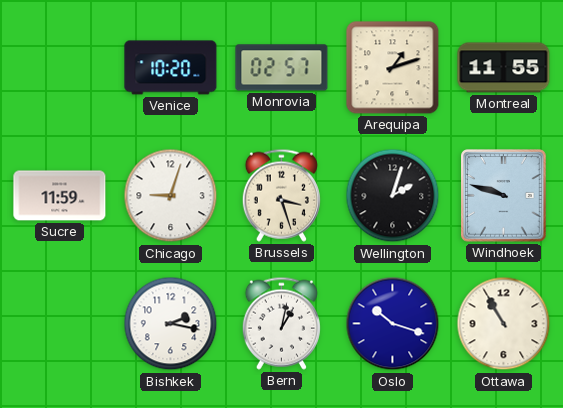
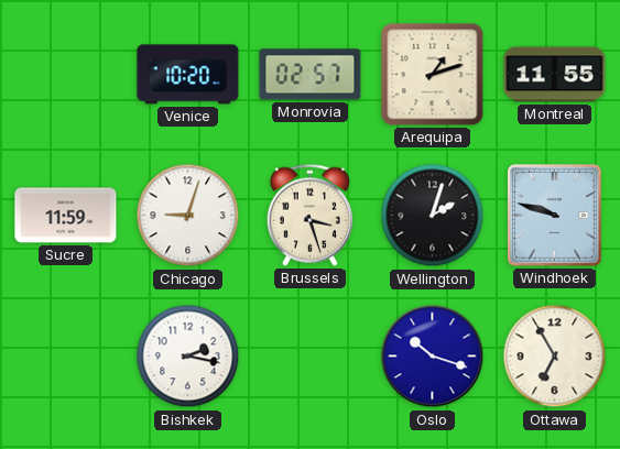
Bern: 1:02 -> none
Ottawa: 10:55 -> 6:55
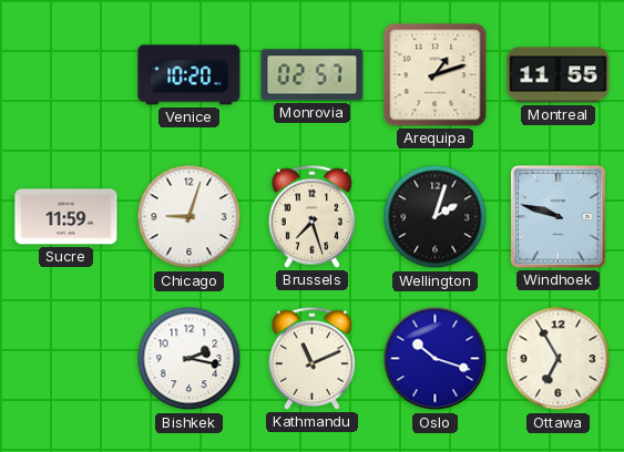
Brussels: 3:27 -> 7:27
Kathmandu: none -> 11:11
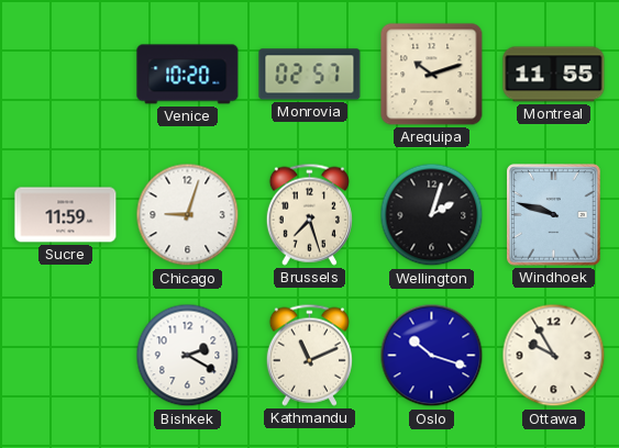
Arequipa: 1:12 -> 10:12
Bishkek: 2:17 -> 2:20
Ottawa: 6:55 -> 9:55
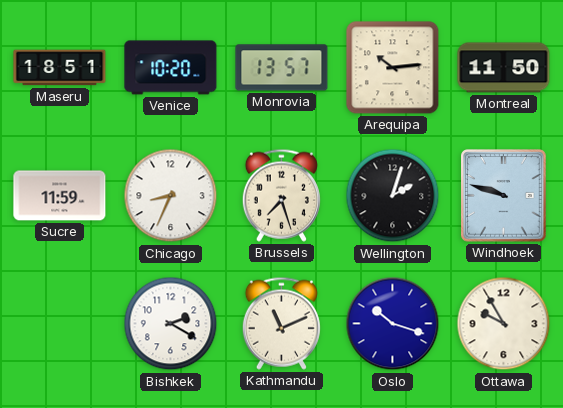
Maseru: none -> 18:51
Monrovia: 02:57 -> 13:57
Arequipa: 10:12 -> 10:14
Montreal: 11:55 -> 11:50
Chicago: 9:03 -> 8:34
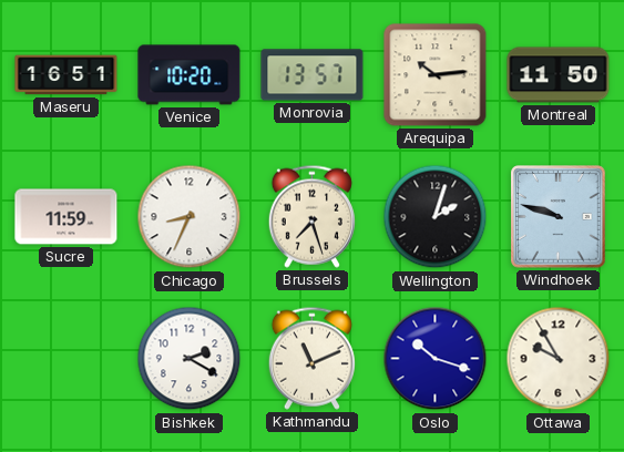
Maseru: 18:51 -> 16:51
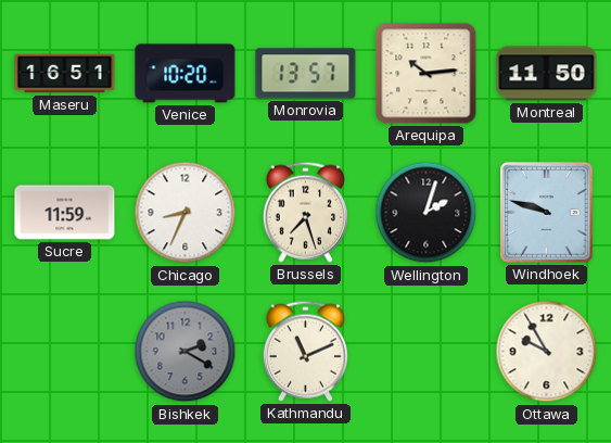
Bishkek dial: white -> grey
Oslo: 10:18 -> none
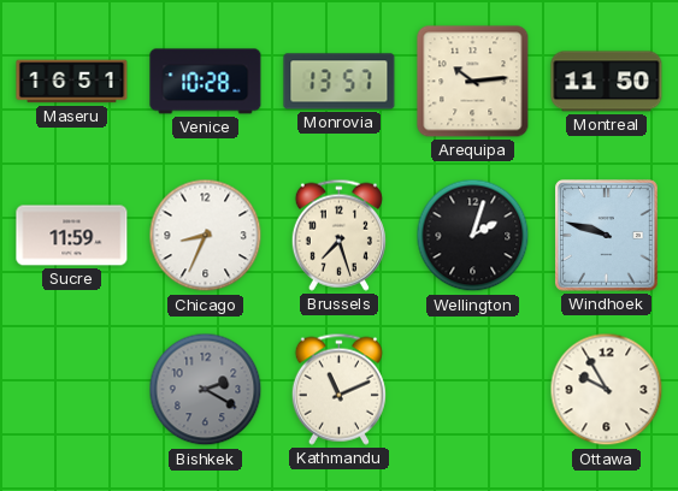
Venice: 10:20 -> 10:28
